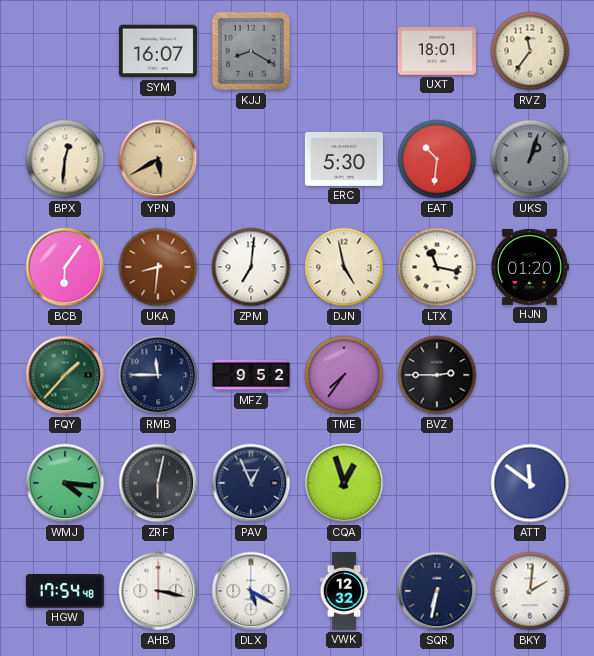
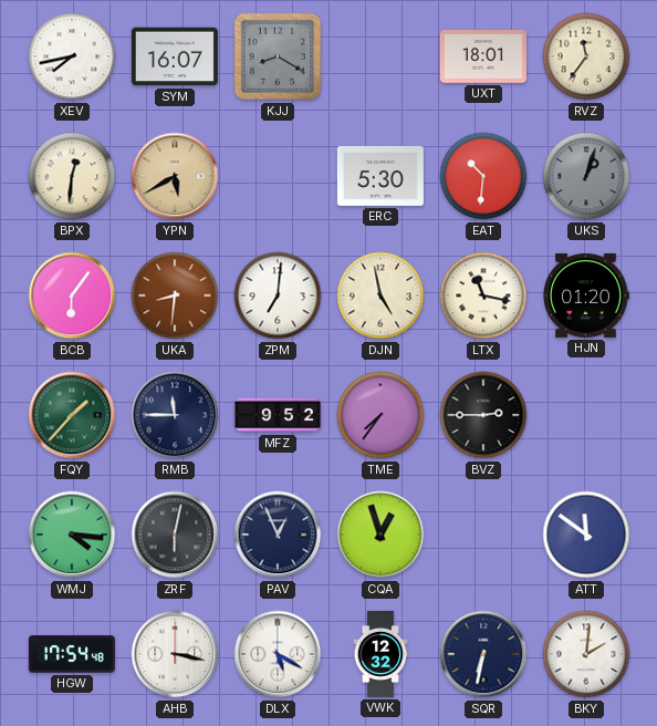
XEV: none -> 7:43
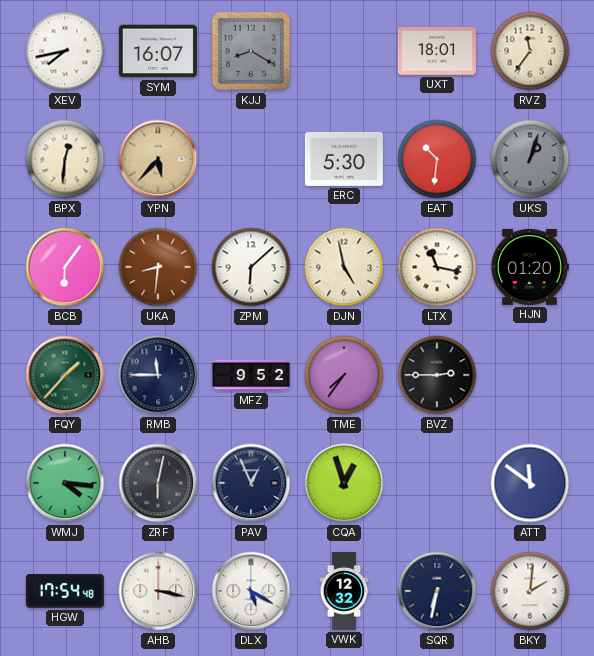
YPN: 5:40 -> 5:37
ZPM: 7:01 -> 6:08
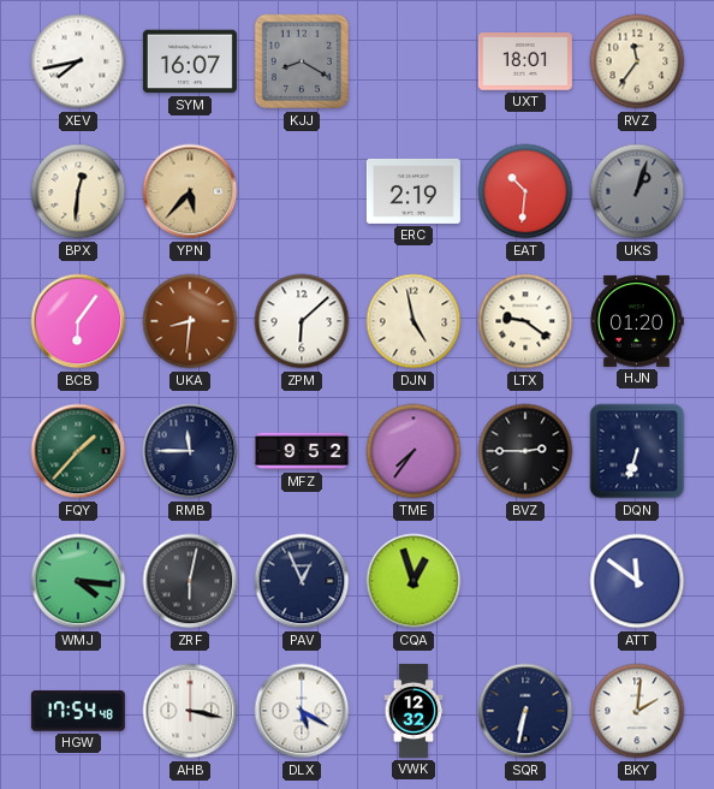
ERC: 5:30 -> 2:19
LTX: 11:17 -> 9:21
DQN: none -> 6:33
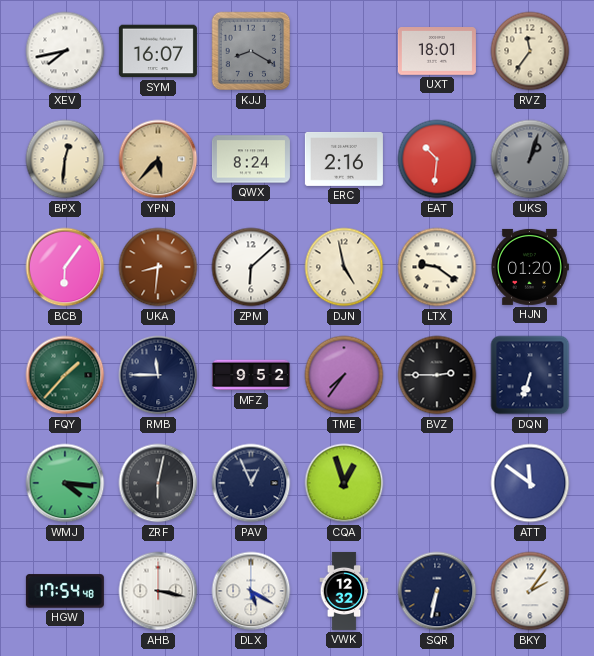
QWX: none -> 8:24
ERC: 2:19 -> 2:16
BKY: 2:01 -> 2:06
